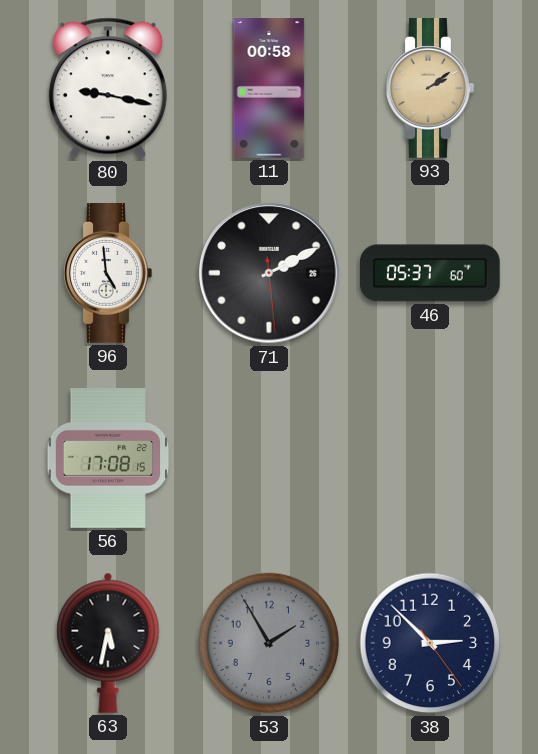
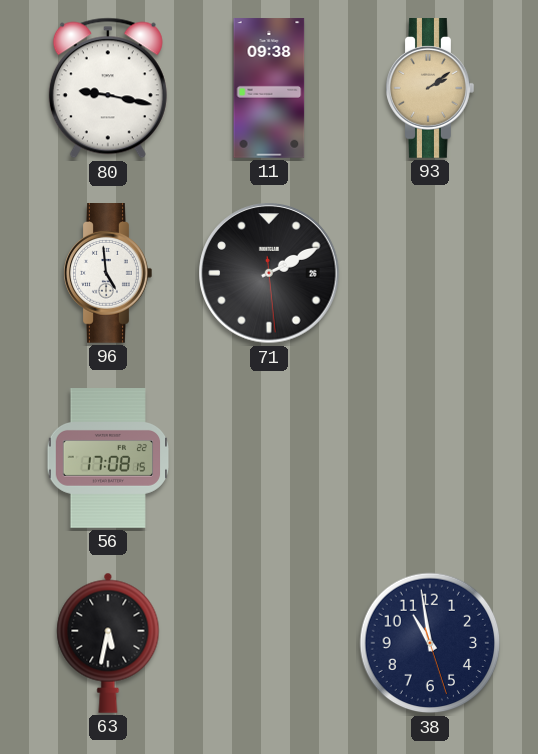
11: 00:58 -> 09:38
46: 05:37 -> none
53: 1:55 -> none
38: 2:52 -> 10:58
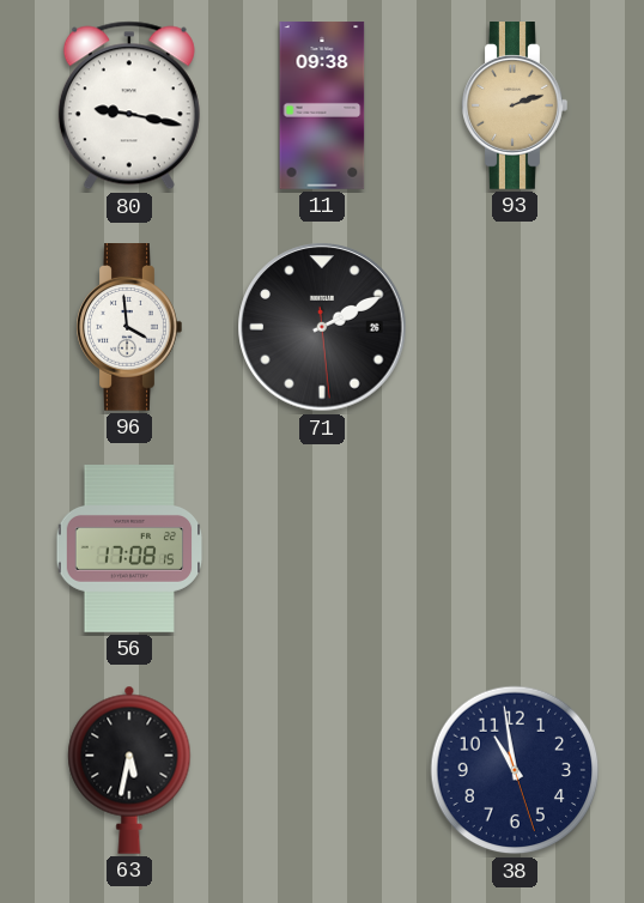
93: 2:09 -> 2:12
96: 4:59 -> 3:59
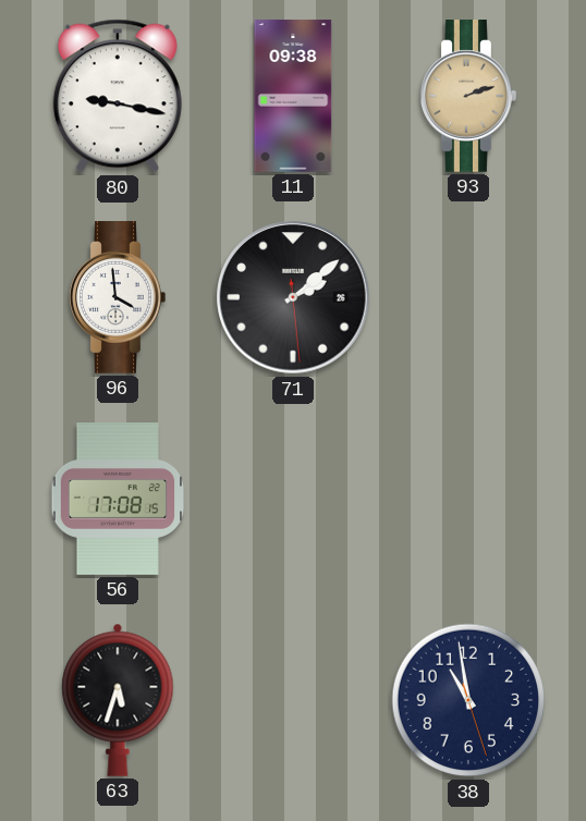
71: 2:10 -> 2:08
63: 5:32 -> 5:33
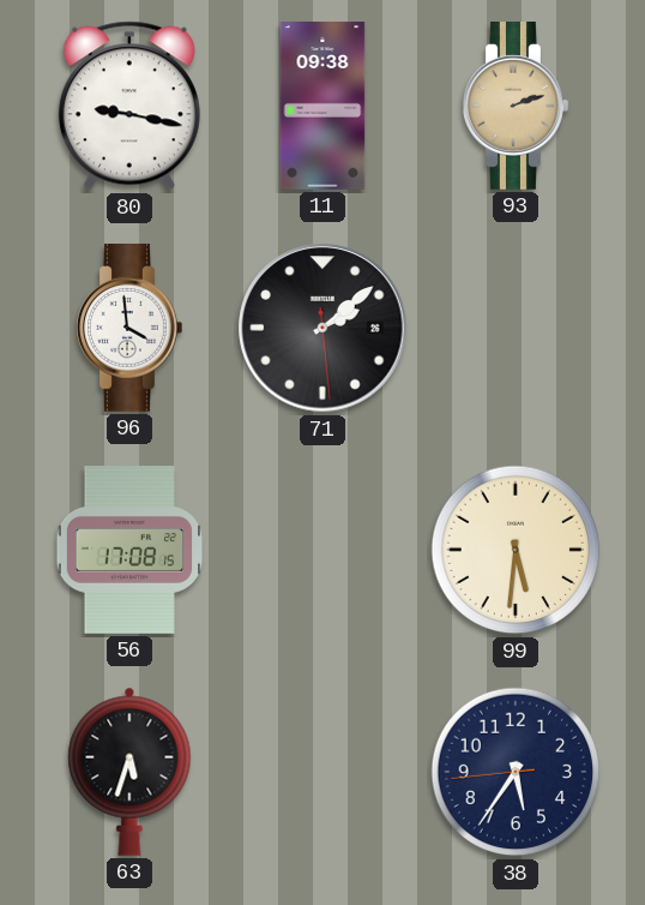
99: none -> 5:31
38: 10:58 -> 5:35
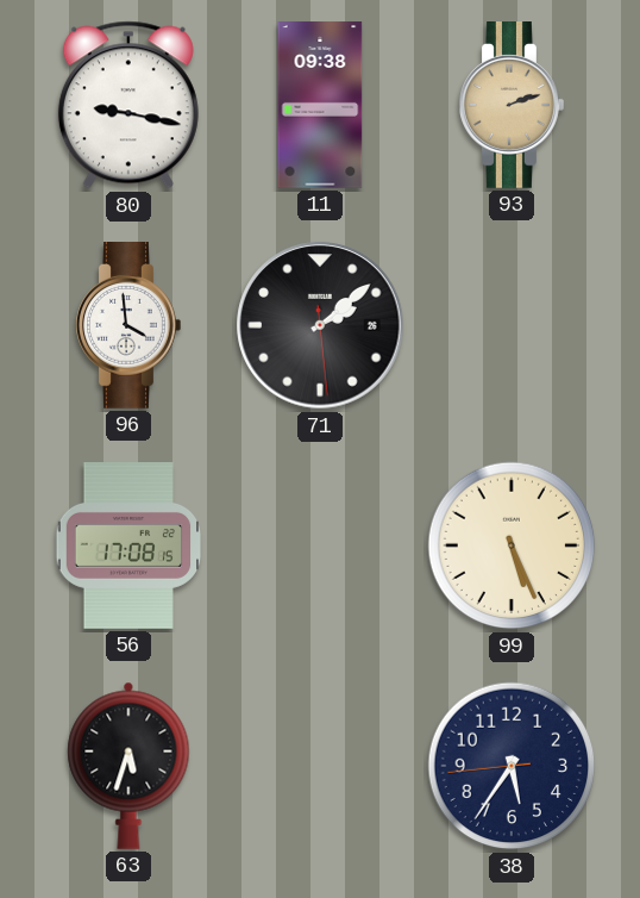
99: 5:31 -> 5:26
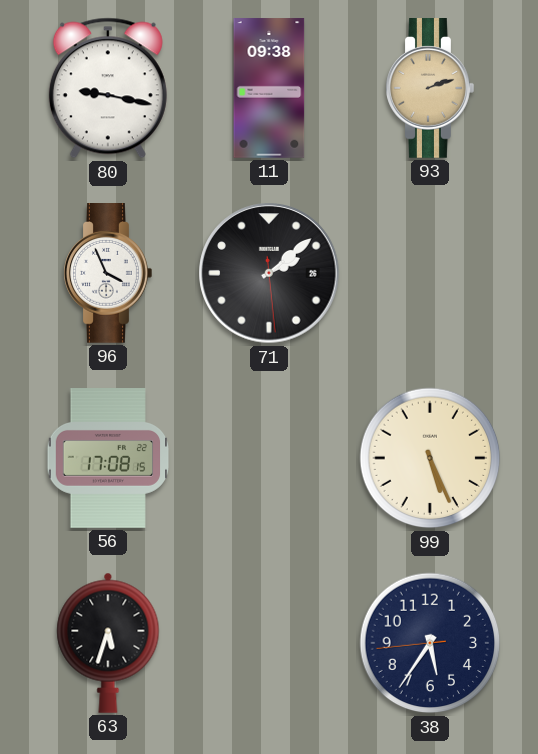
96: 3:59 -> 3:56
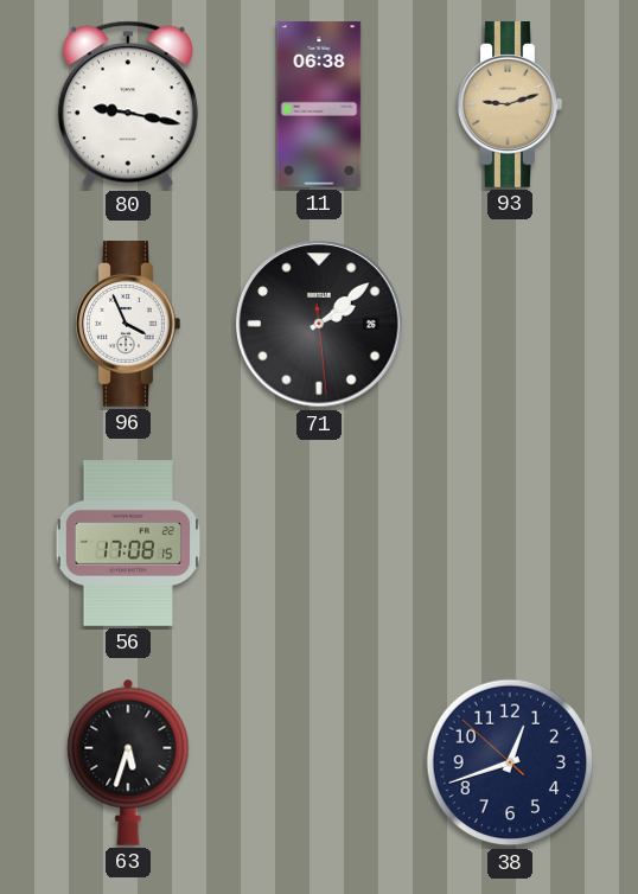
11: 09:38 -> 06:38
93: 2:12 -> 9:12
99: 5:26 -> none
38: 5:35 -> 12:41
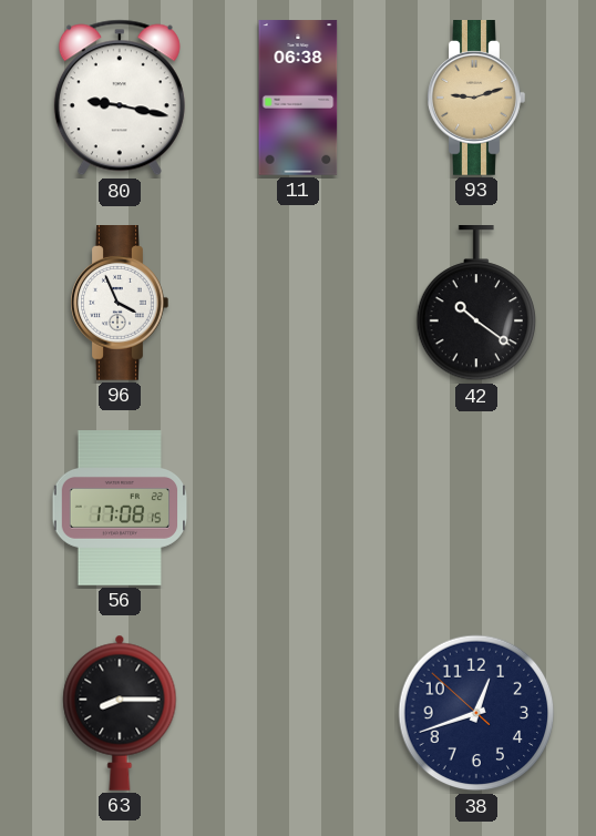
71: 2:08 -> none
42: none -> 10:21
63: 5:33 -> 8:15
